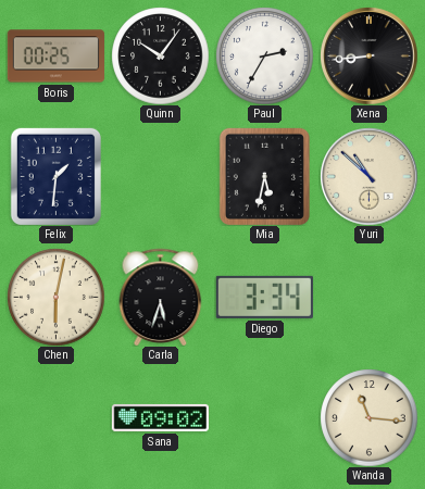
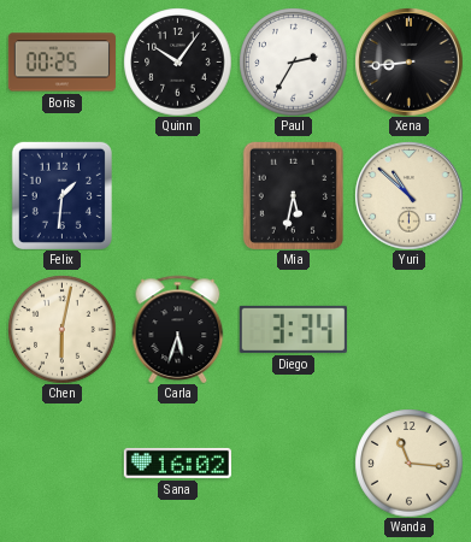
Sana: 09:02 -> 16:02
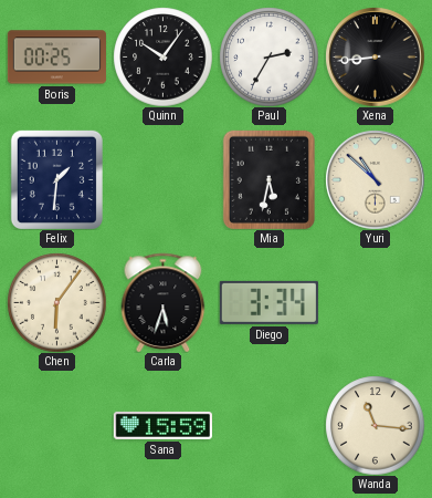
Chen: 6:02 -> 6:06
Sana: 16:02 -> 15:59
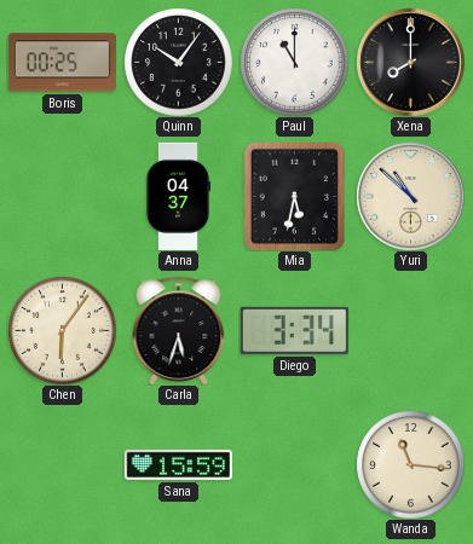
Paul: 2:35 -> 11:00
Xena: 8:44 -> 8:00
Felix: 1:31 -> none
Anna: none -> 04:37
